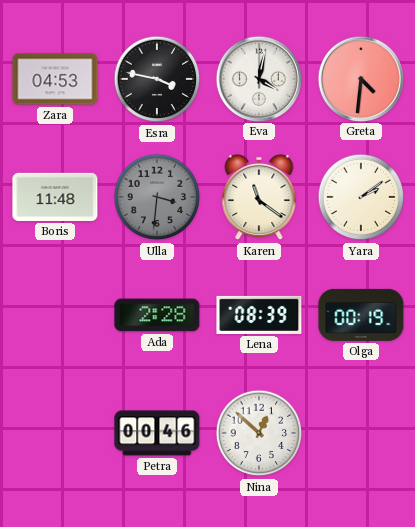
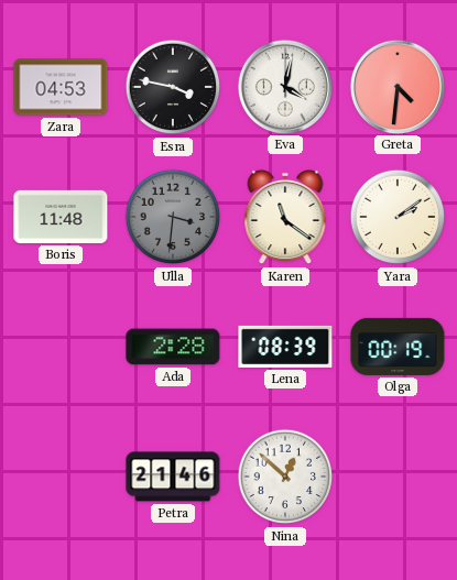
Petra: 00:46 -> 21:46
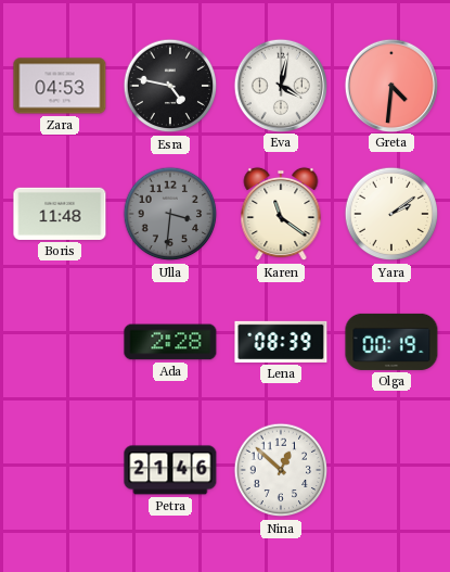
Esra: 3:47 -> 4:47
